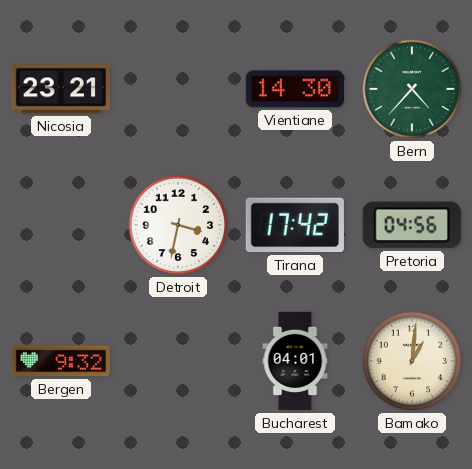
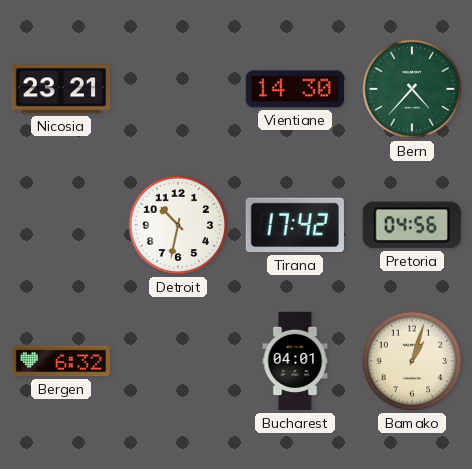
Detroit: 3:32 -> 10:32
Bergen: 9:32 -> 6:32
Bamako: 1:01 -> 1:03
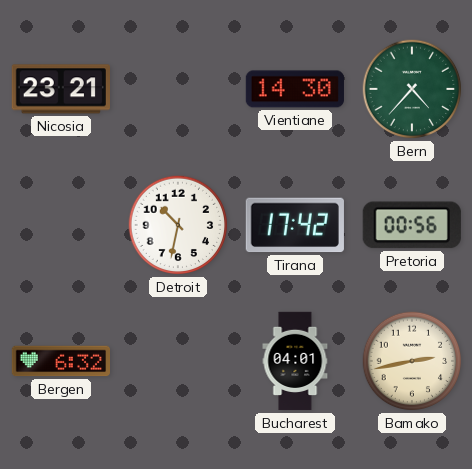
Pretoria: 04:56 -> 00:56
Bamako: 1:03 -> 2:43
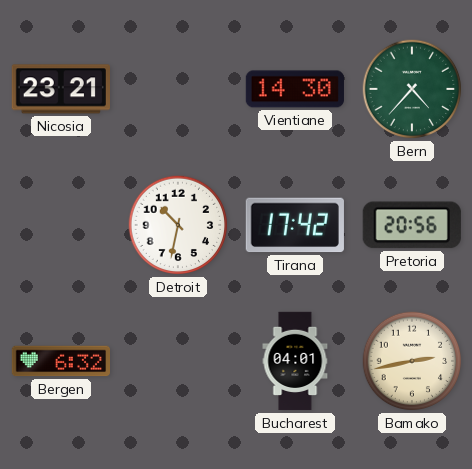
Pretoria: 00:56 -> 20:56
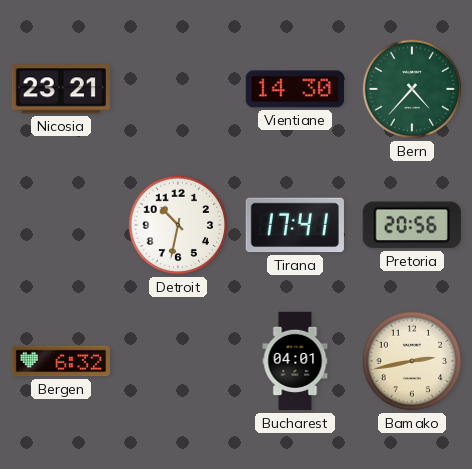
Tirana: 17:42 -> 17:41
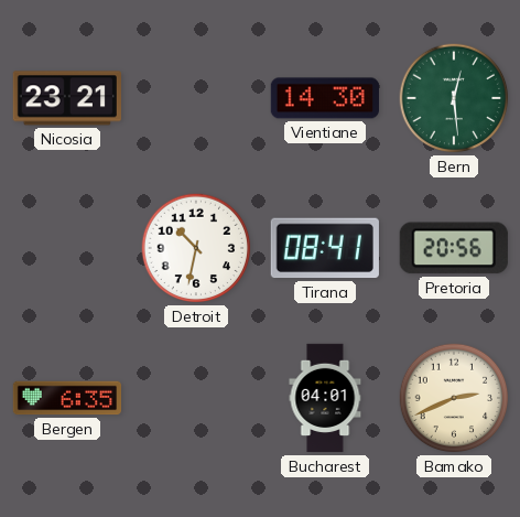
Bern: 4:37 -> 12:29
Tirana: 17:41 -> 08:41
Bergen: 6:32 -> 6:35
Bamako: 2:43 -> 2:41
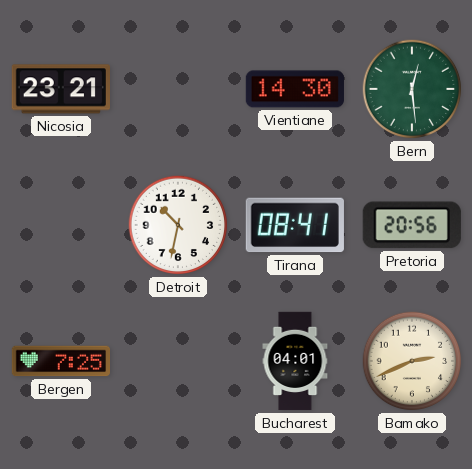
Bergen: 6:35 -> 7:25
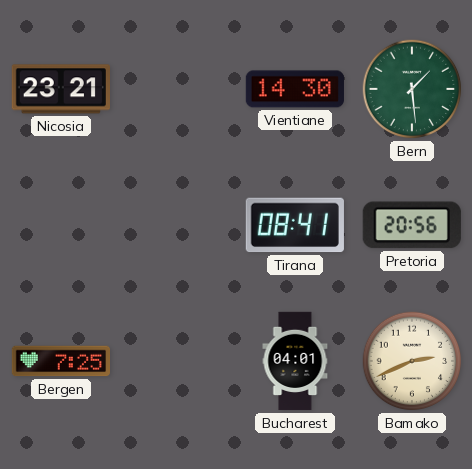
Bern: 12:29 -> 1:29
Detroit: 10:32 -> none
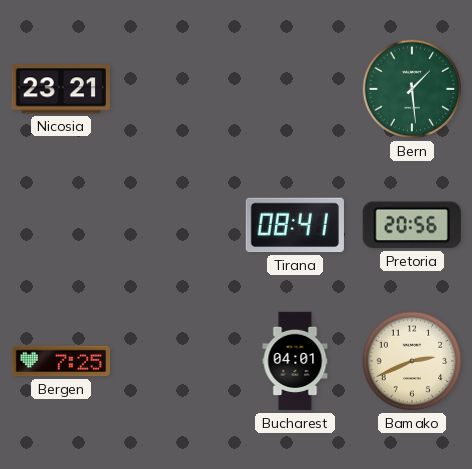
Vientiane: 14:30 -> none
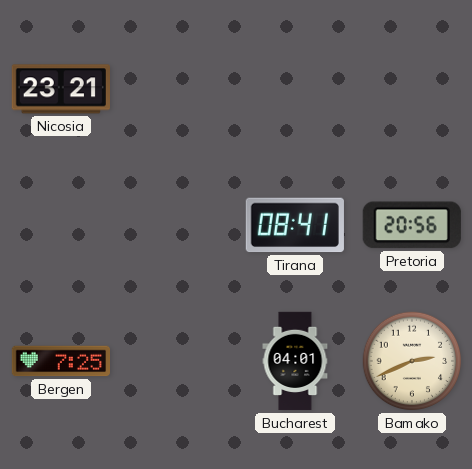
Bern: 1:29 -> none
